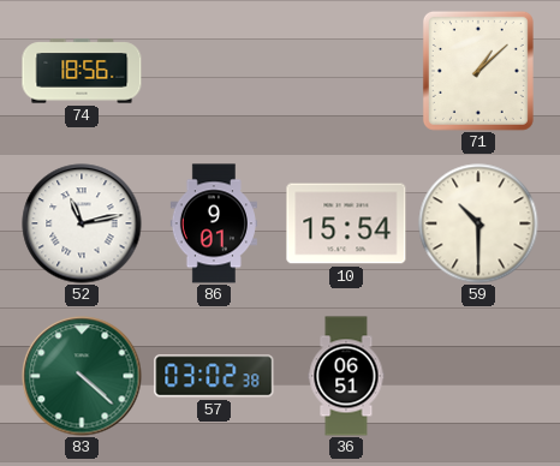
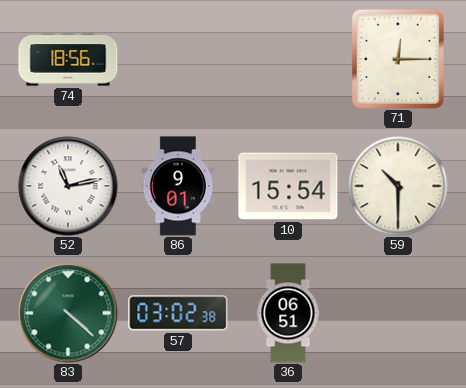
71: 1:08 -> 12:15
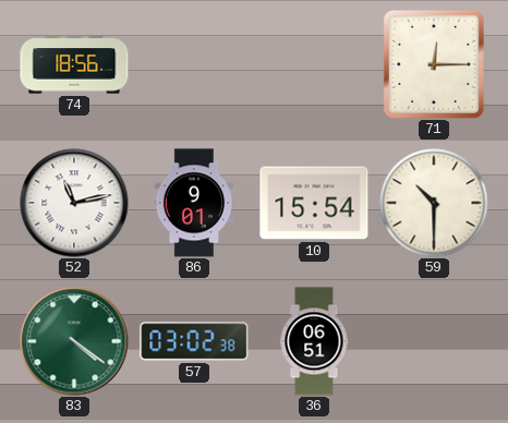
83: 4:22 -> 4:21
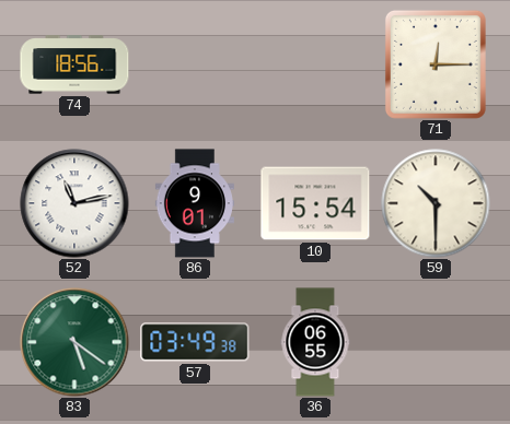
83: 4:21 -> 5:21
57: 03:02 -> 03:49
36: 06:51 -> 06:55
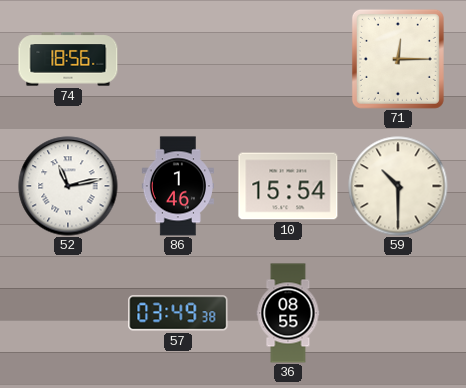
86: 9:01 -> 1:46
83: 5:21 -> none
36: 06:55 -> 08:55
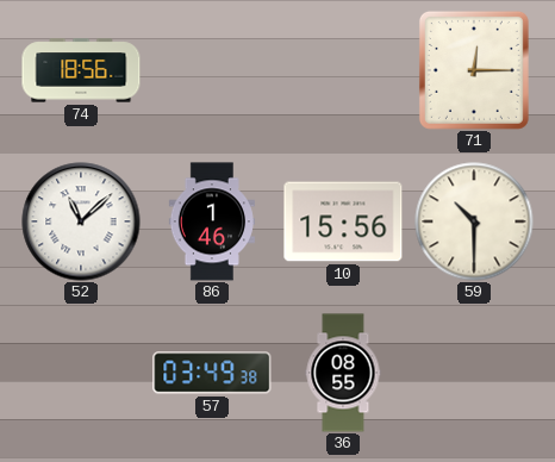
52: 11:13 -> 11:08
10: 15:54 -> 15:56
